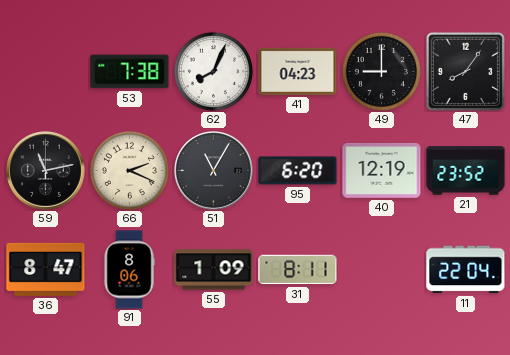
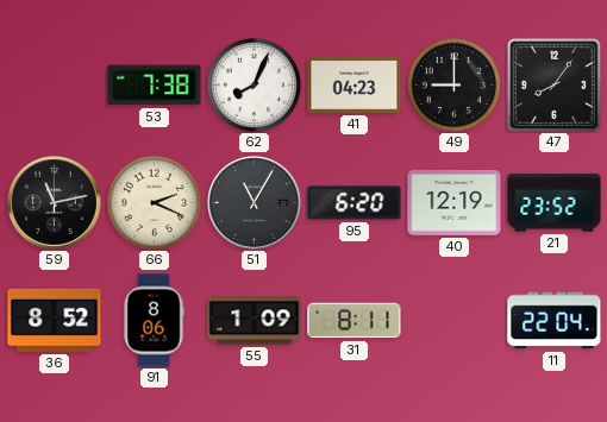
36: 8:47 -> 8:52
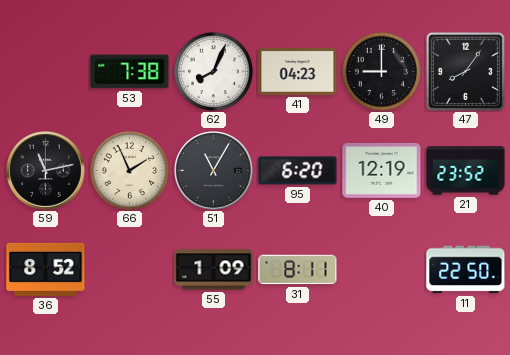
66: 2:19 -> 1:56
91: 8:06 -> none
11: 22:04 -> 22:50
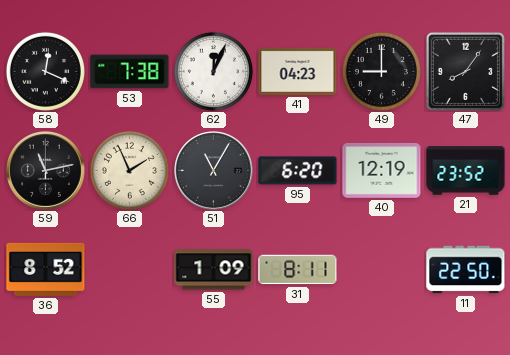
58: none -> 12:19
62: 8:04 -> 12:04
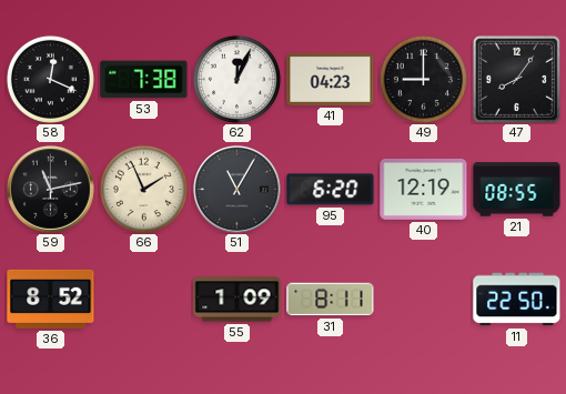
21: 23:52 -> 08:55
